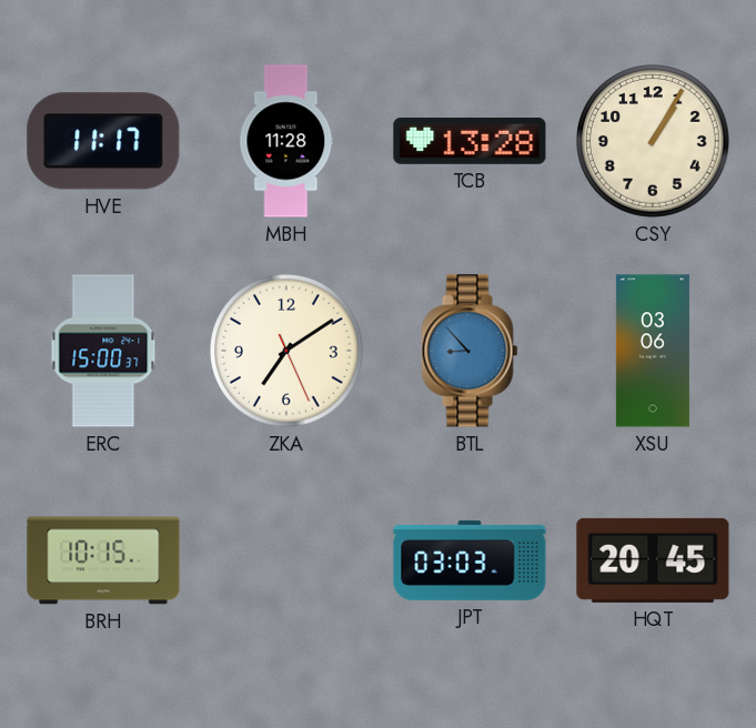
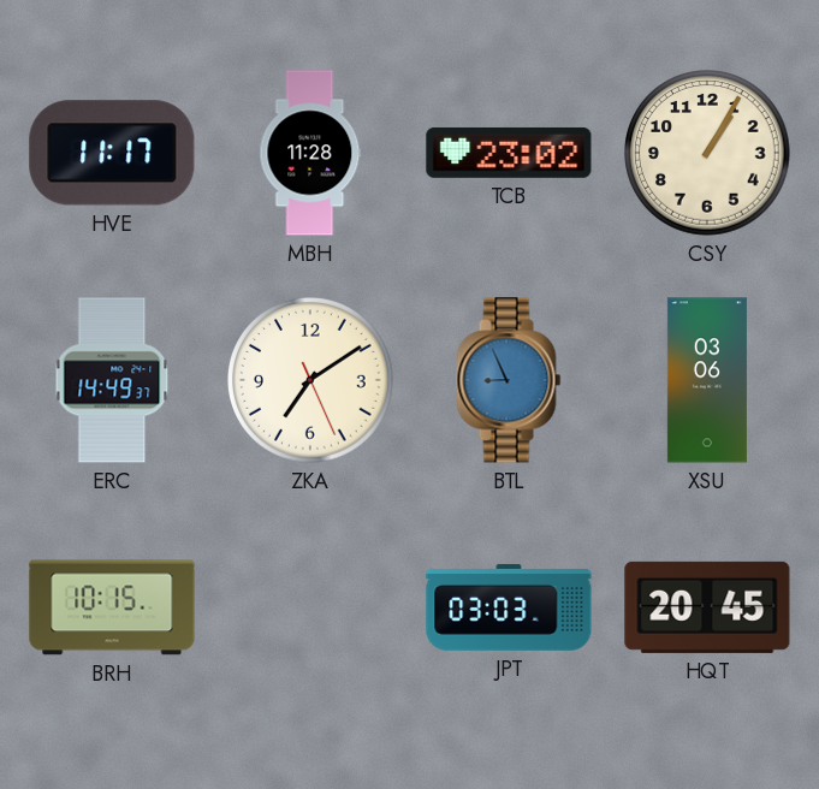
TCB: 13:28 -> 23:02
ERC: 15:00 -> 14:49
BTL: 8:53 -> 8:56
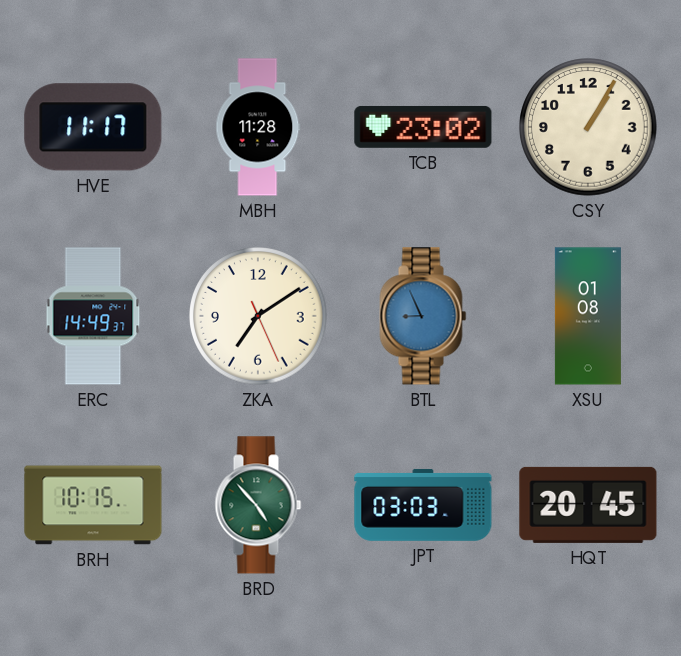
XSU: 03:06 -> 01:08
BRD: none -> 4:53
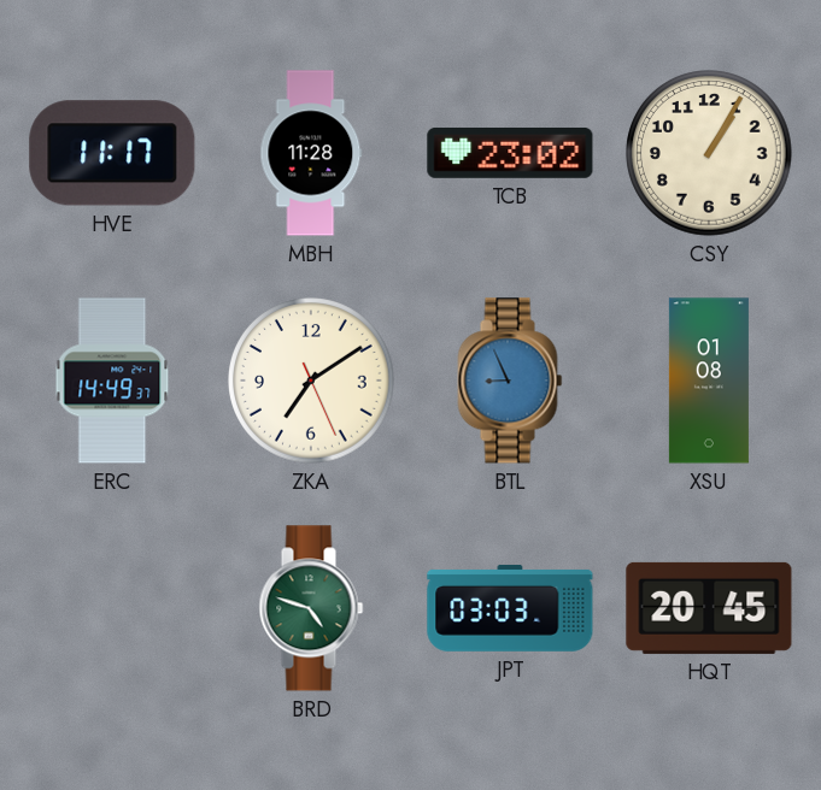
BRH: 10:15 -> none
BRD: 4:53 -> 4:48
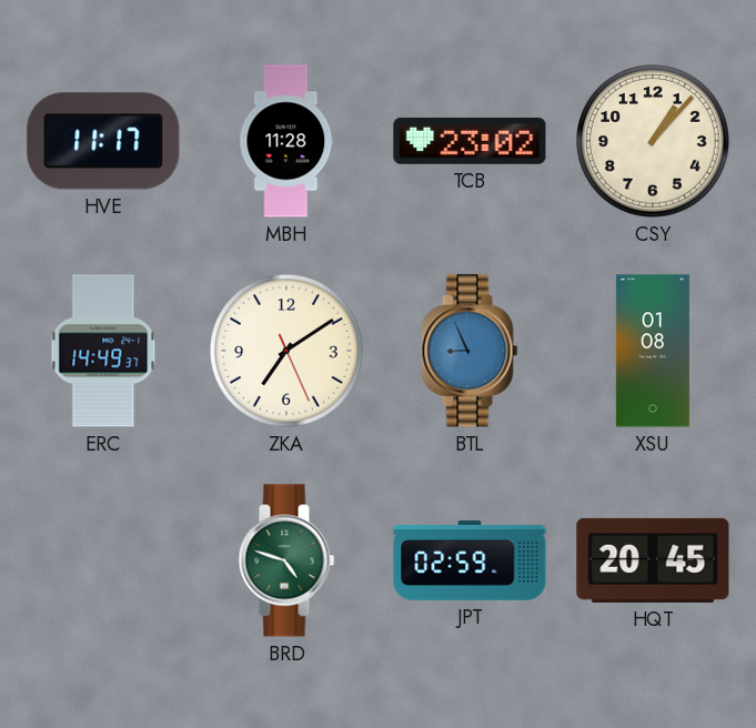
CSY: 1:05 -> 1:07
JPT: 03:03 -> 02:59
